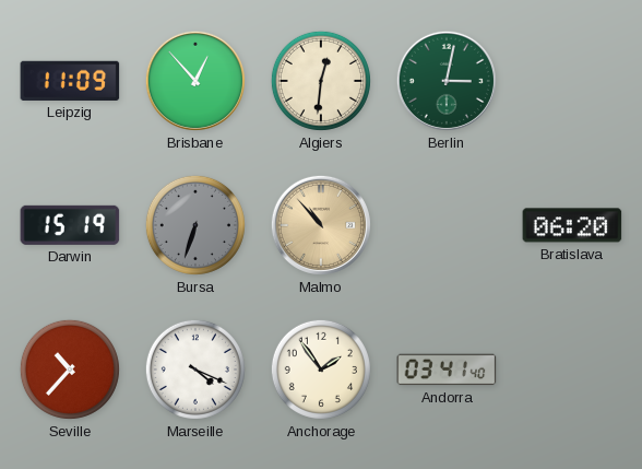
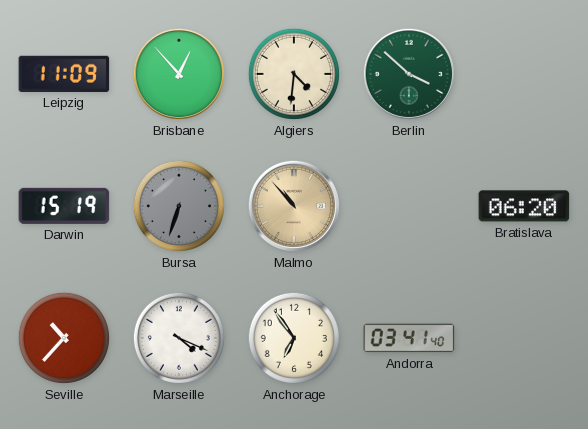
Algiers: 12:31 -> 4:31
Berlin: 3:02 -> 3:52
Anchorage: 1:54 -> 6:54
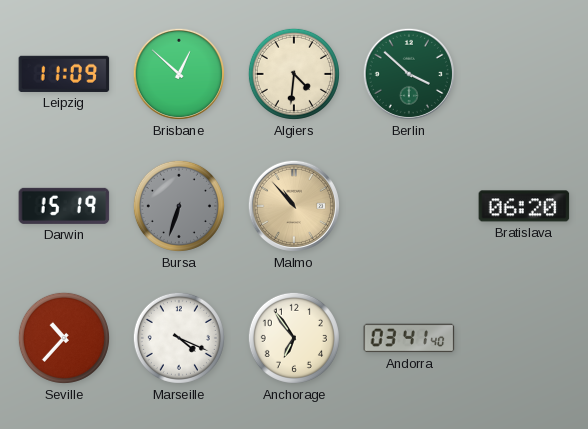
Brisbane: 12:53 -> 12:52
